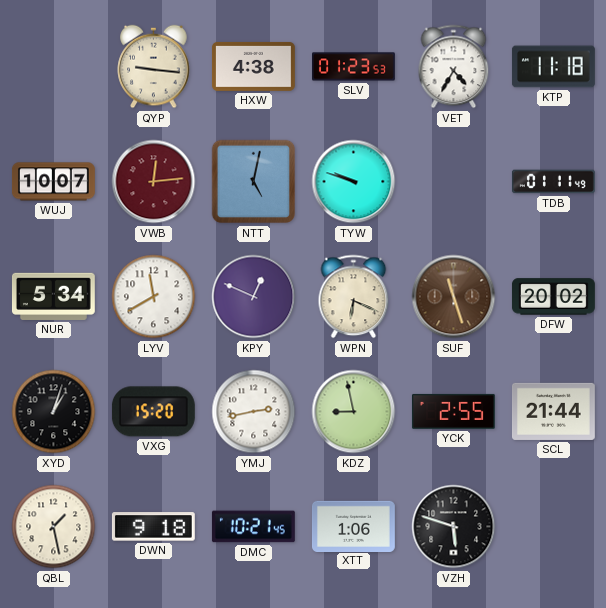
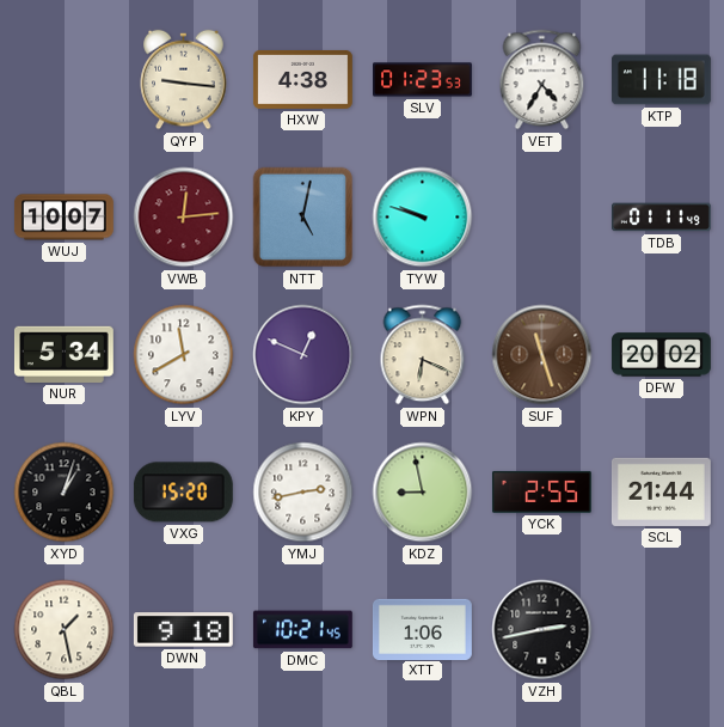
VZH: 5:48 -> 2:43
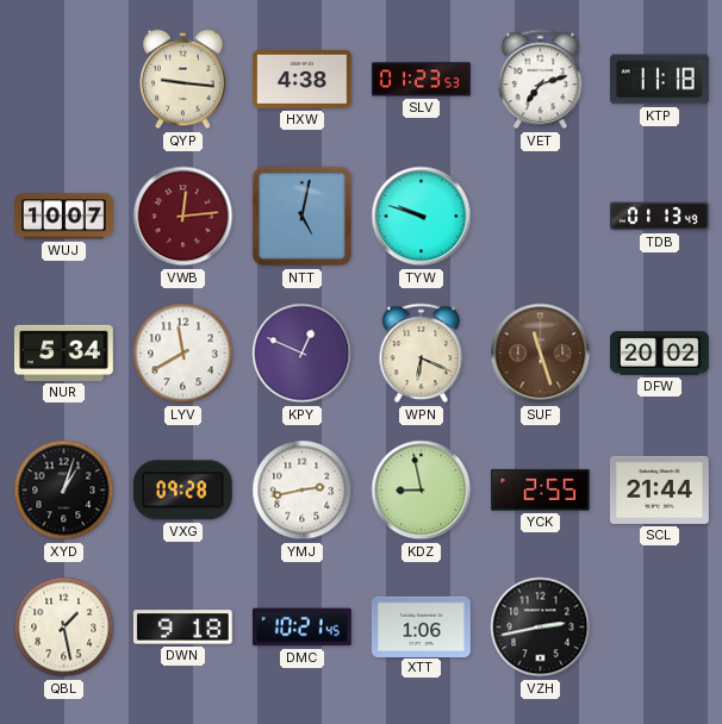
VET: 4:35 -> 7:12
TDB: 01:11 -> 01:13
VXG: 15:20 -> 09:28
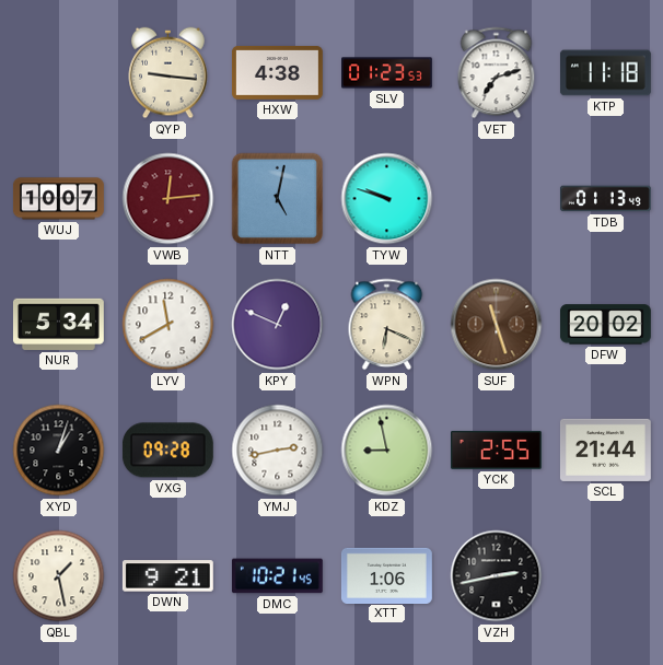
DWN: 9:18 -> 9:21
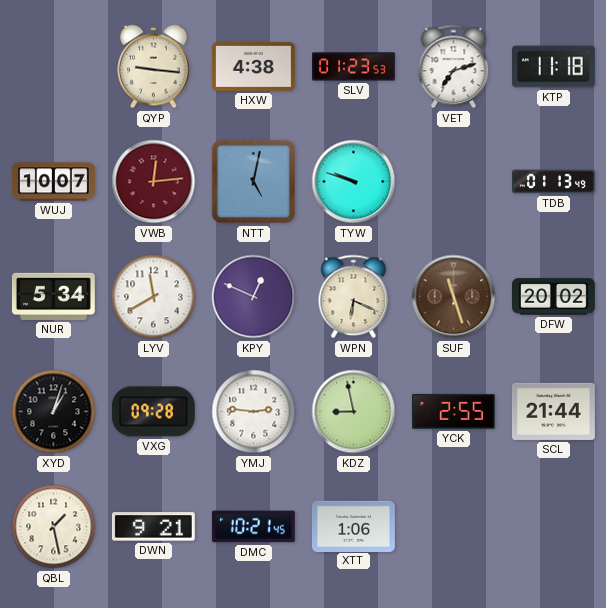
YMJ: 2:43 -> 2:46
VZH: 2:43 -> none
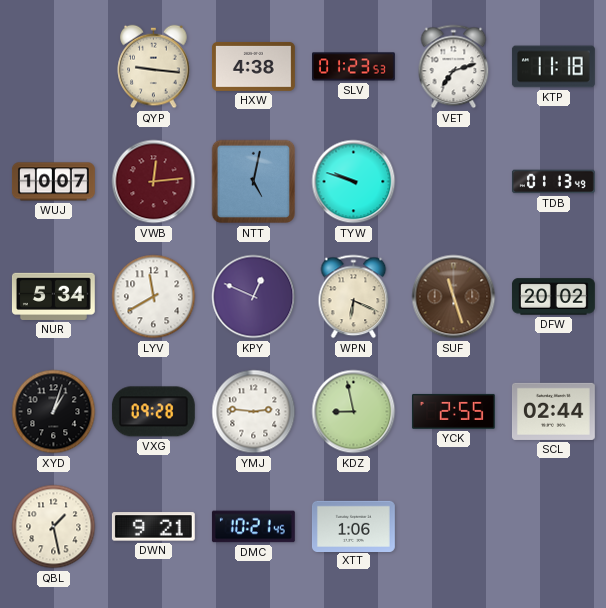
SCL: 21:44 -> 02:44
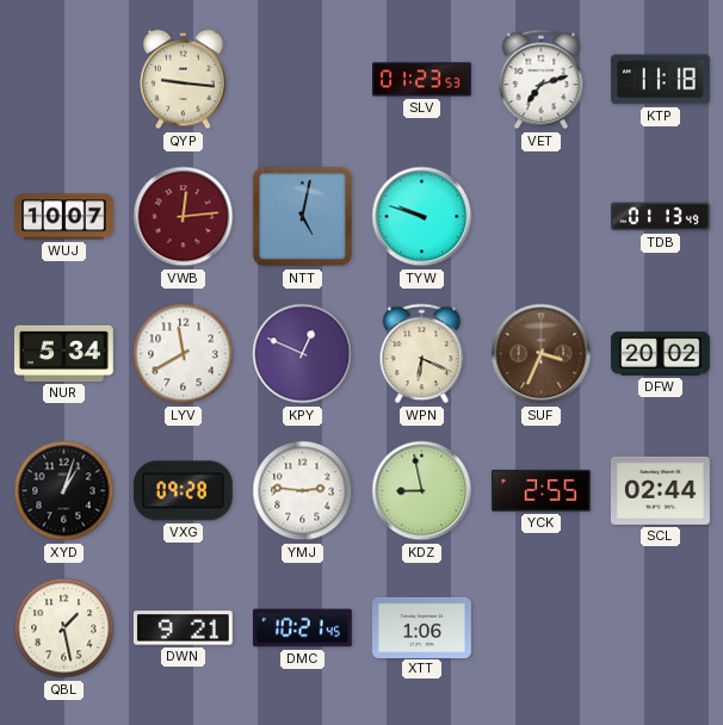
HXW: 4:38 -> none
SUF: 11:27 -> 3:34
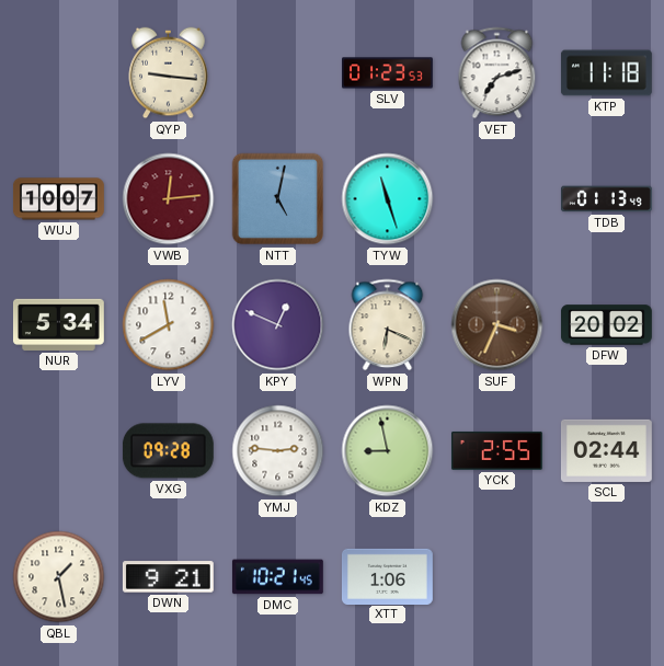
TYW: 9:48 -> 11:27
XYD: 1:03 -> none
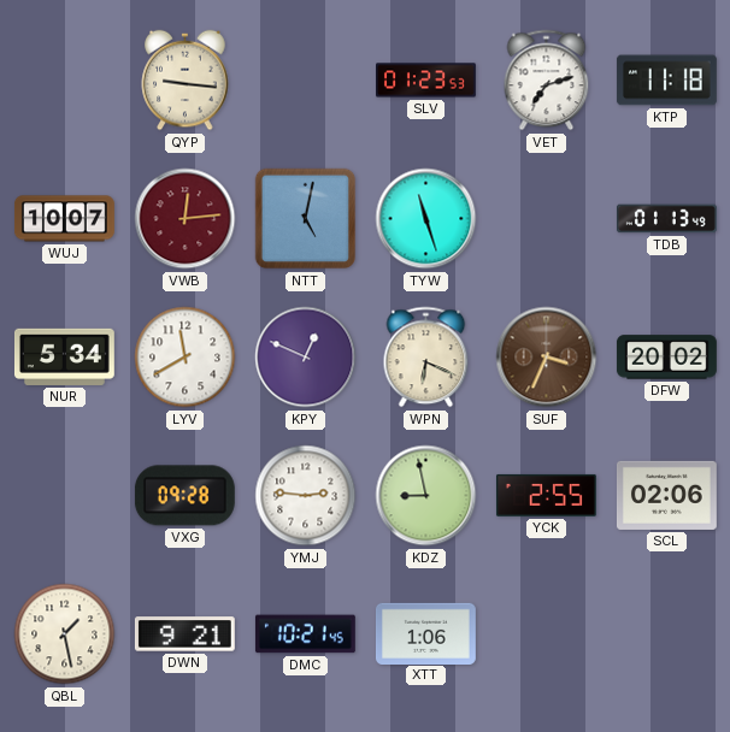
SCL: 02:44 -> 02:06
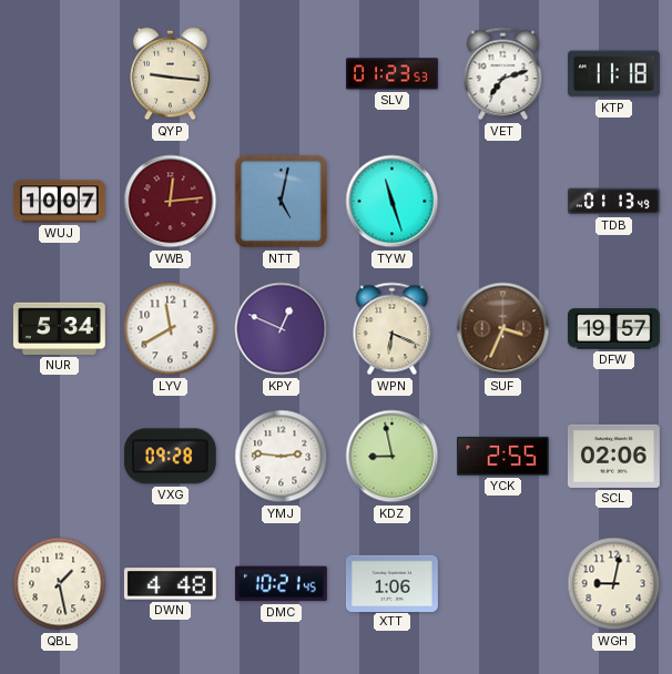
DFW: 20:02 -> 19:57
DWN: 9:21 -> 4:48
WGH: none -> 9:02
